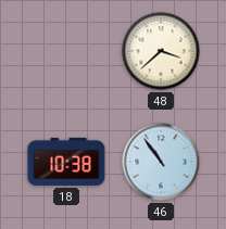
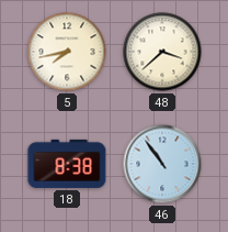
5: none -> 7:43
18: 10:38 -> 8:38
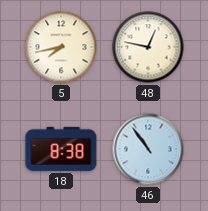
48: 3:38 -> 12:47
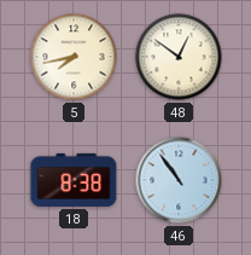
48: 12:47 -> 12:51
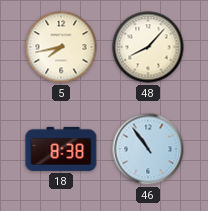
48: 12:51 -> 8:07
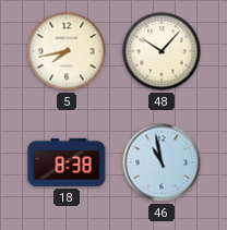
48: 8:07 -> 10:07
46: 10:54 -> 10:58
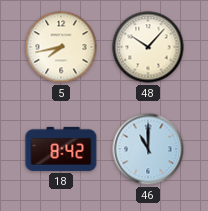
18: 8:38 -> 8:42
46: 10:58 -> 11:00
